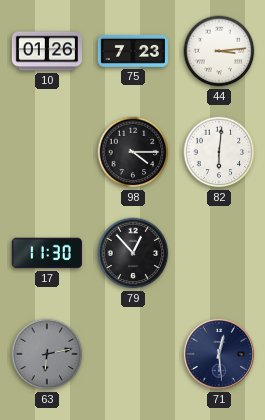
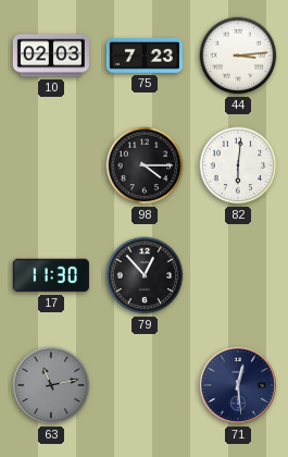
10: 01:26 -> 02:03
63: 6:13 -> 11:13
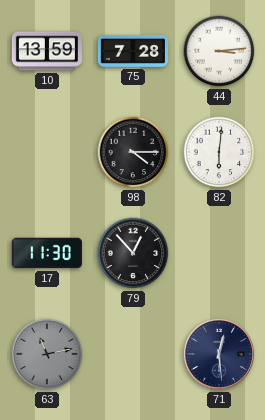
10: 02:03 -> 13:59
75: 7:23 -> 7:28
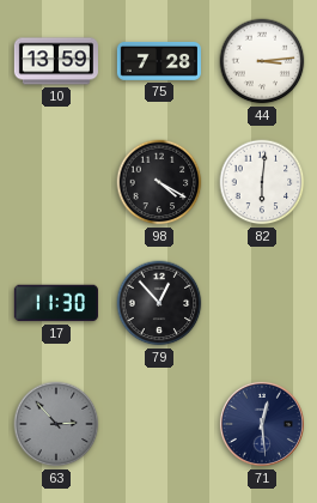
98: 4:15 -> 4:20
63: 11:13 -> 2:53
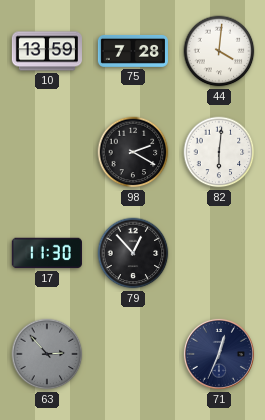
44: 3:14 -> 4:01
98: 4:20 -> 2:20
71: 12:29 -> 12:34
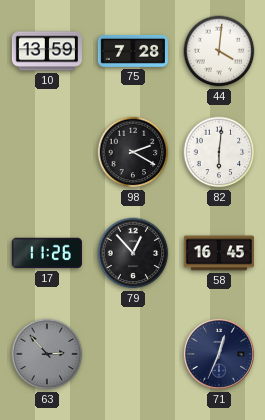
17: 11:30 -> 11:26
58: none -> 16:45
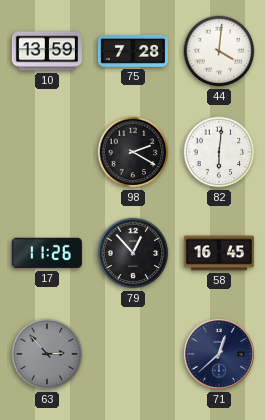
71: 12:34 -> 12:38
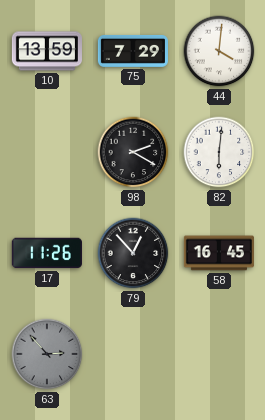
75: 7:28 -> 7:29
71: 12:38 -> none
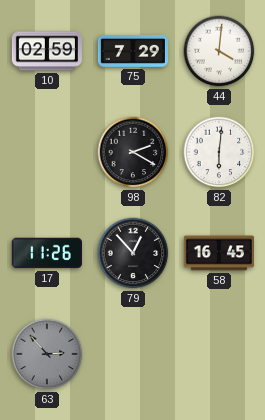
10: 13:59 -> 02:59
